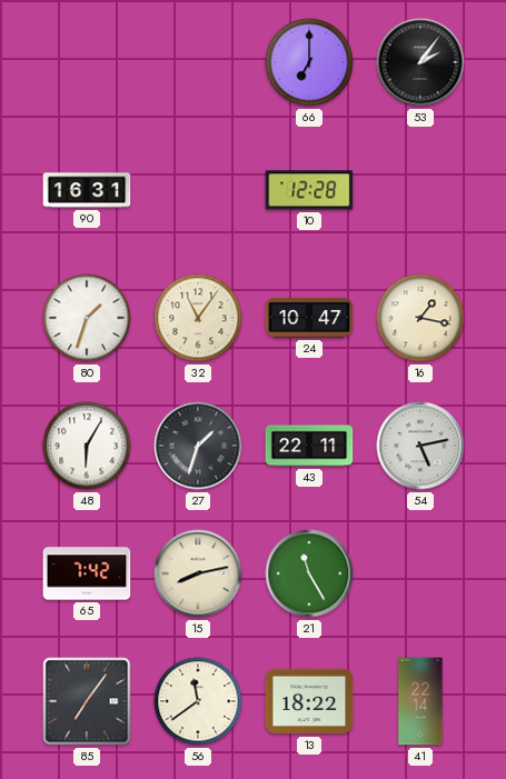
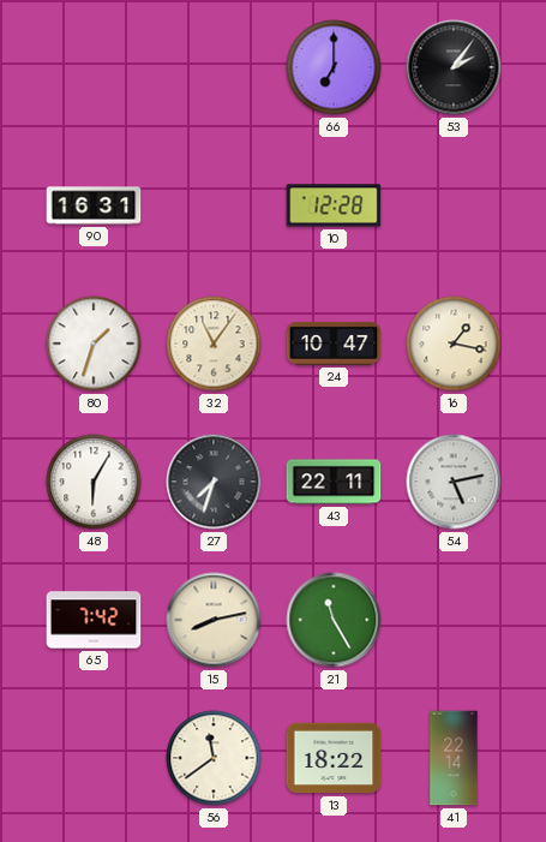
27: 1:33 -> 7:33
85: 7:06 -> none
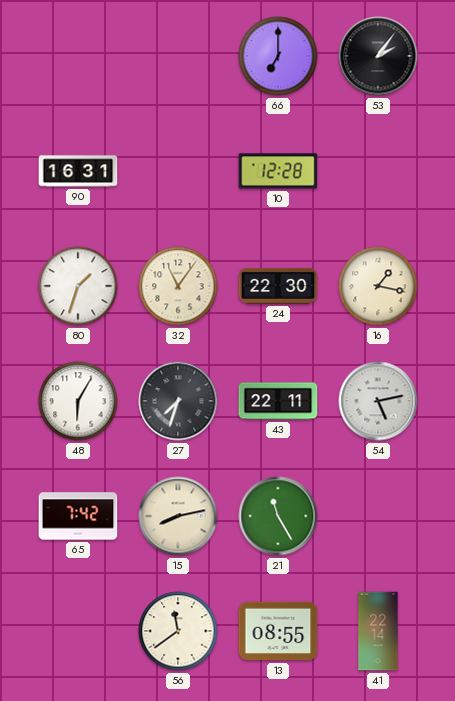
24: 10:47 -> 22:30
13: 18:22 -> 08:55
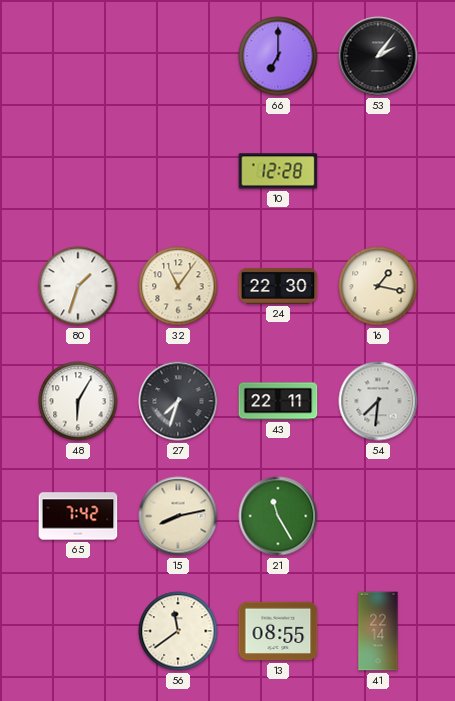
90: 16:31 -> none
54: 5:13 -> 7:31
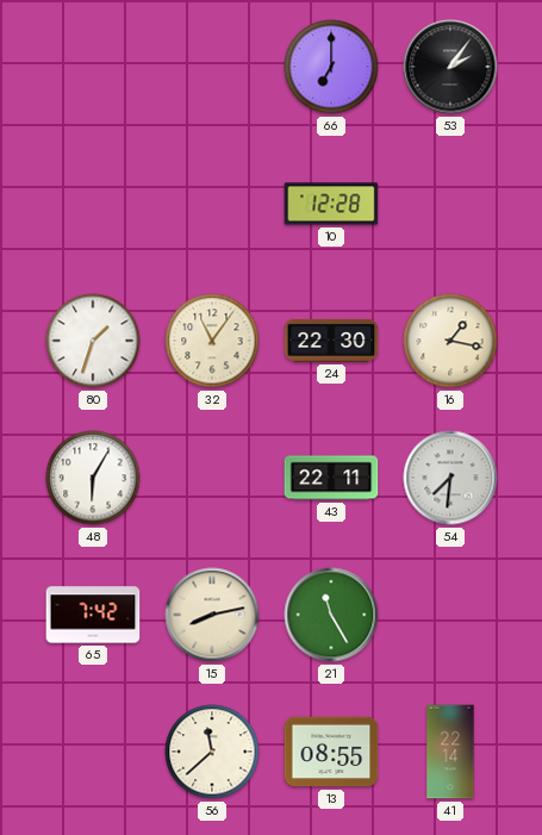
27: 7:33 -> none
56: 11:39 -> 11:38
